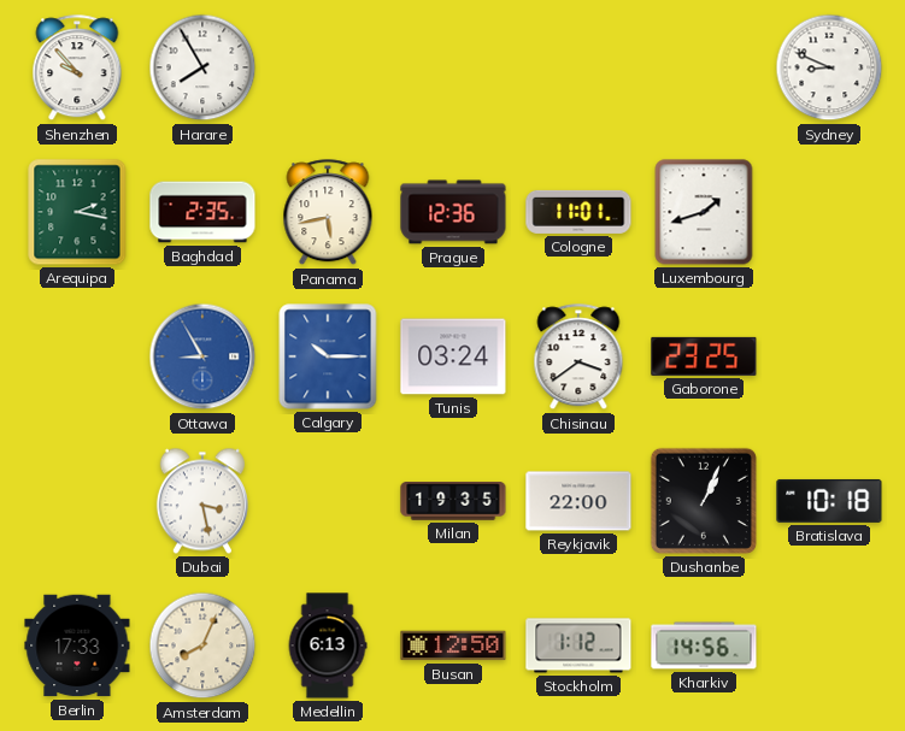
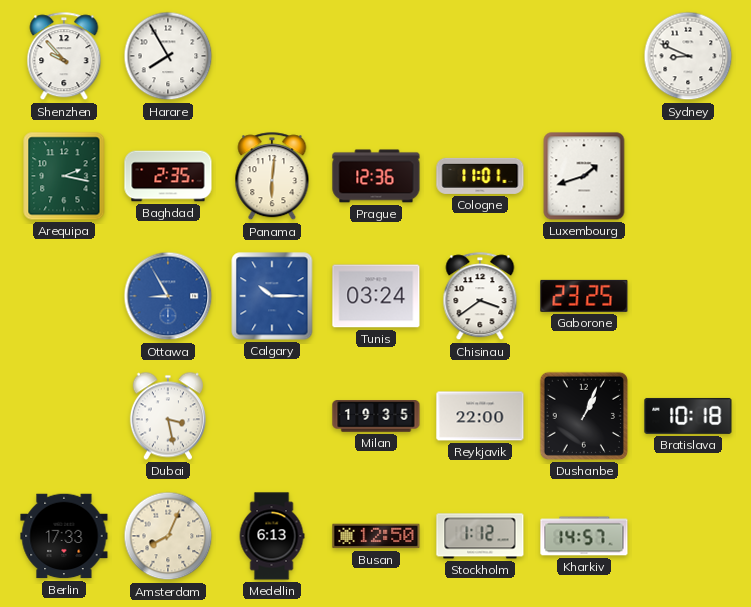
Panama: 5:43 -> 6:01
Kharkiv: 14:56 -> 14:57
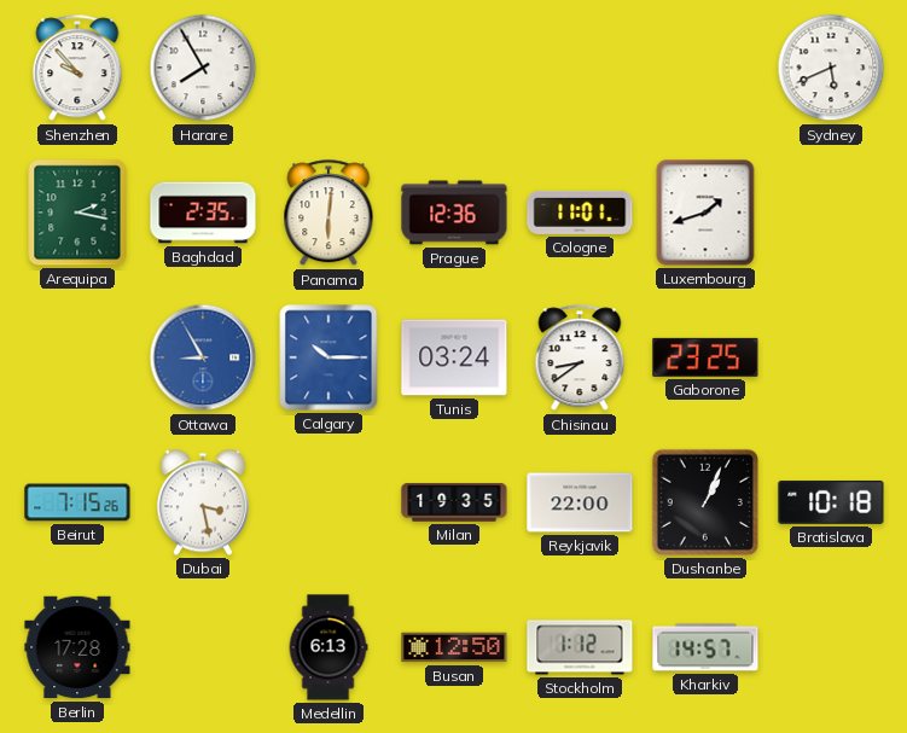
Sydney: 8:49 -> 5:41
Chisinau: 3:39 -> 8:39
Beirut: none -> 7:15
Berlin: 17:33 -> 17:28
Amsterdam: 8:04 -> none
